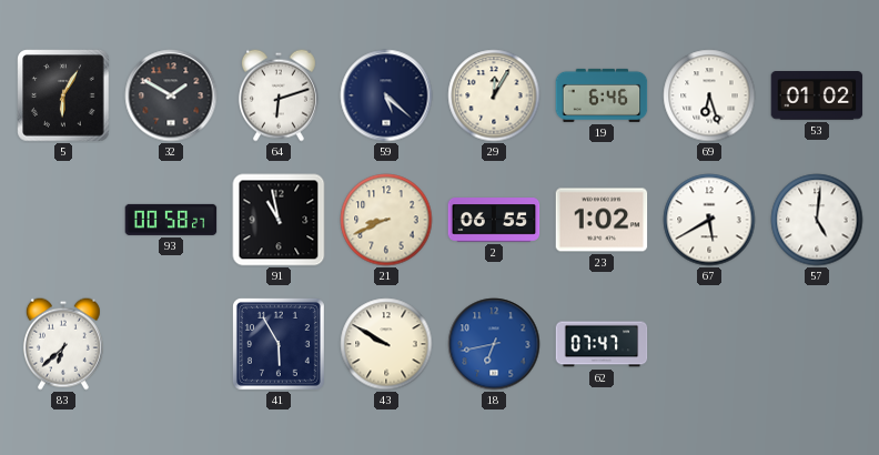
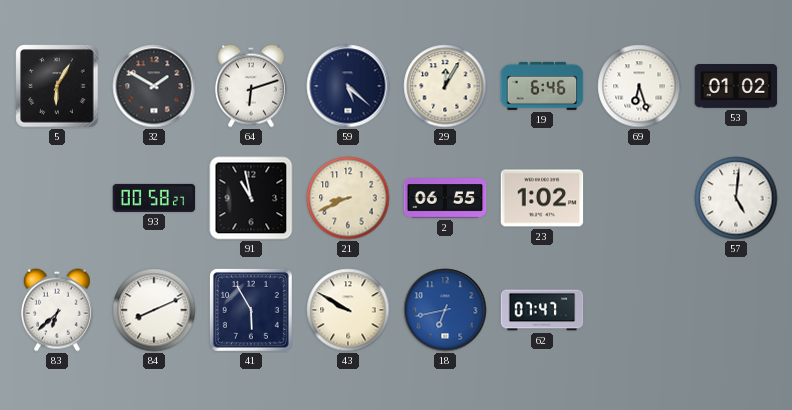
67: 5:40 -> none
84: none -> 8:11
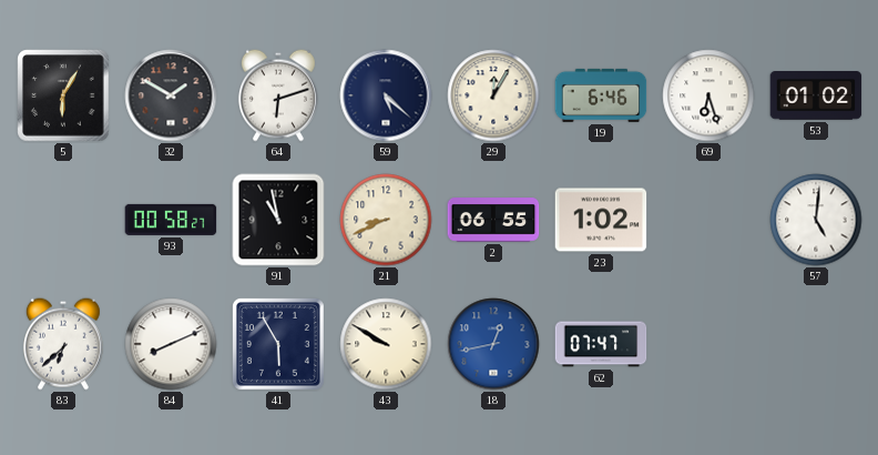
18: 6:43 -> 12:43
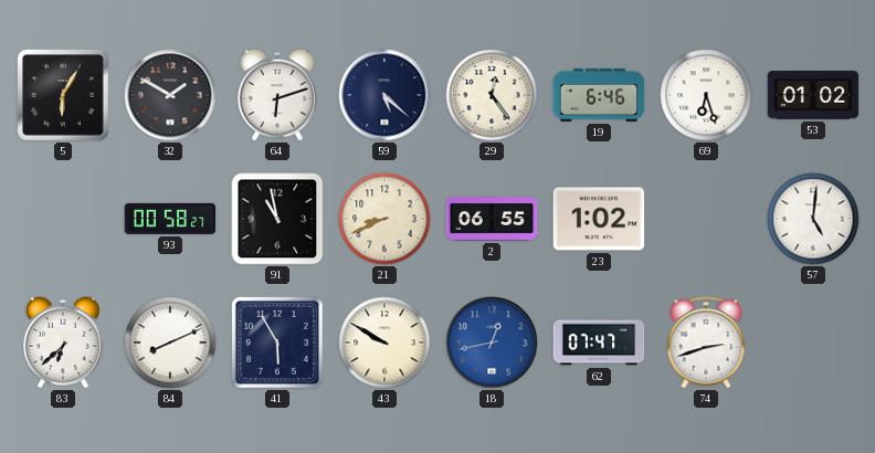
29: 12:05 -> 12:24
74: none -> 2:42
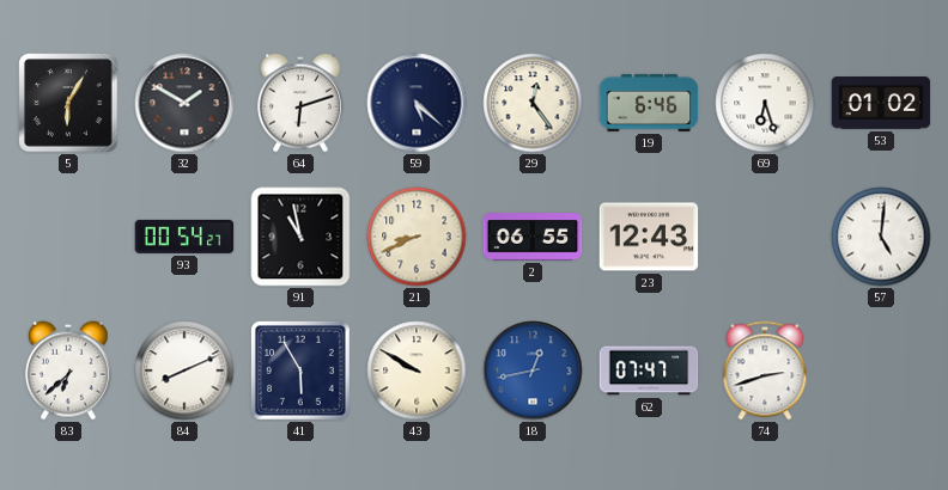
93: 00:58 -> 00:54
23: 1:02 -> 12:43
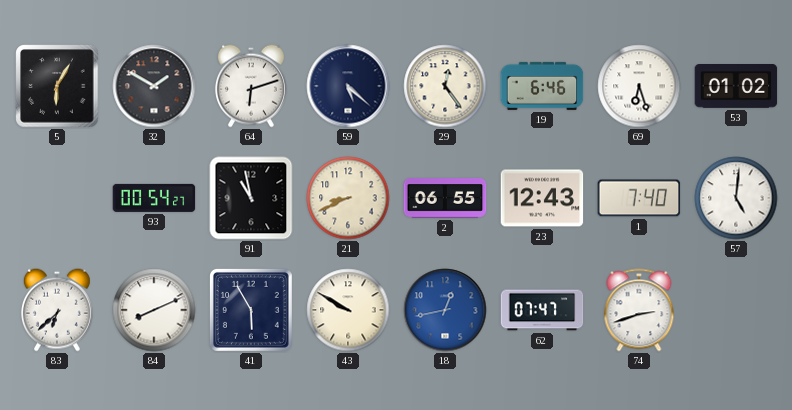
1: none -> 7:40
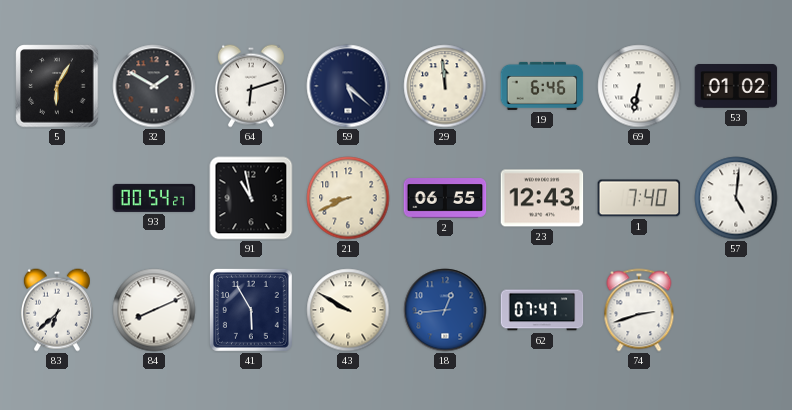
29: 12:24 -> 11:59
69: 6:27 -> 6:32
18: 12:43 -> 12:44
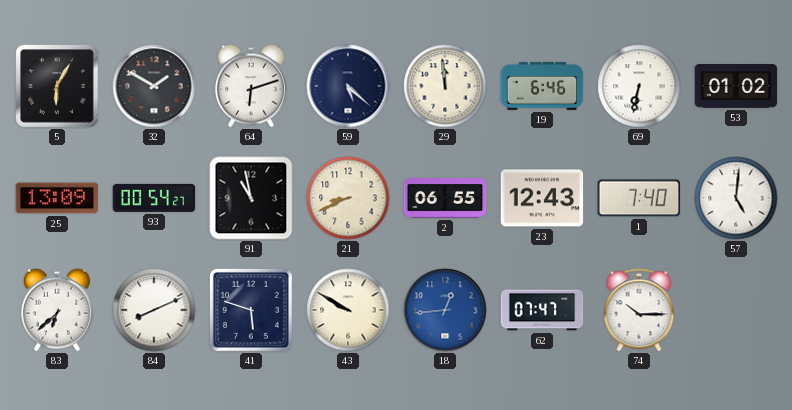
25: none -> 13:09
41: 5:55 -> 5:48
74: 2:42 -> 10:15
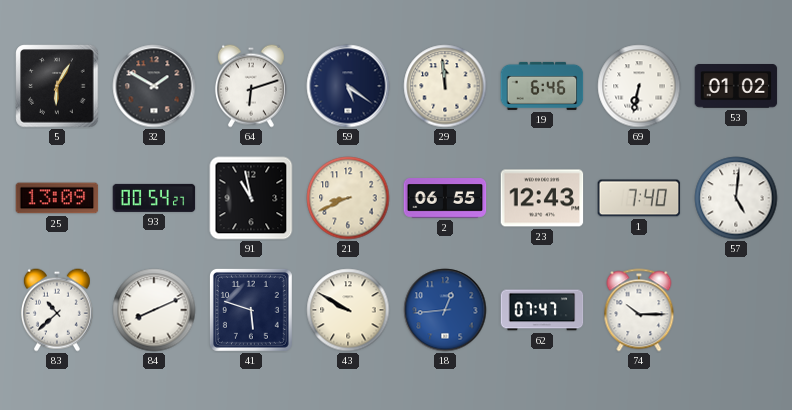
59: 5:22 -> 5:21
83: 6:38 -> 10:38
